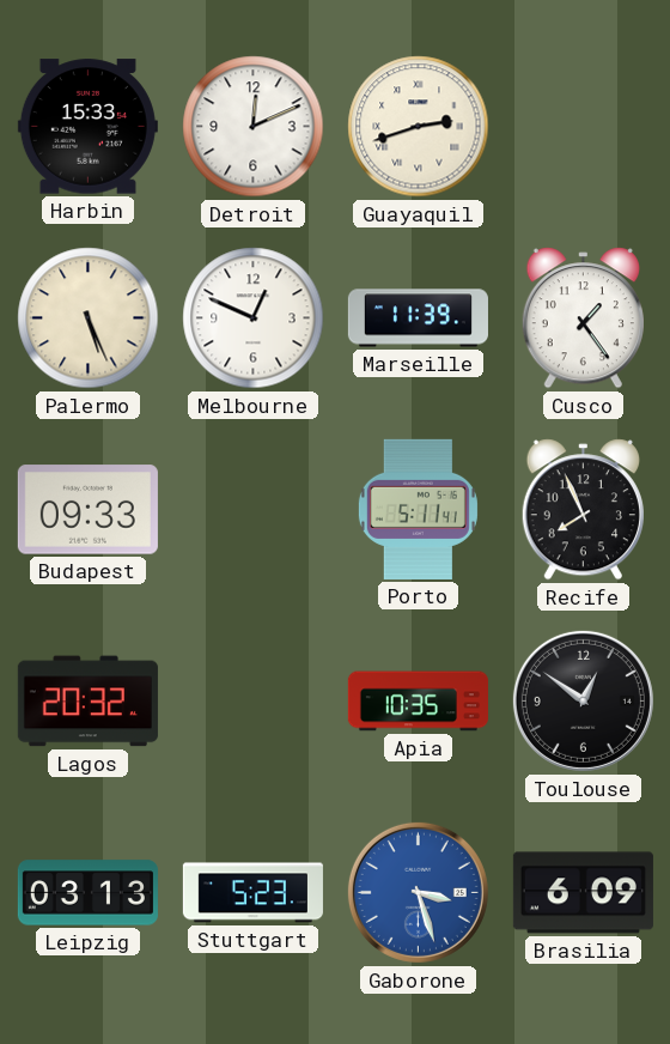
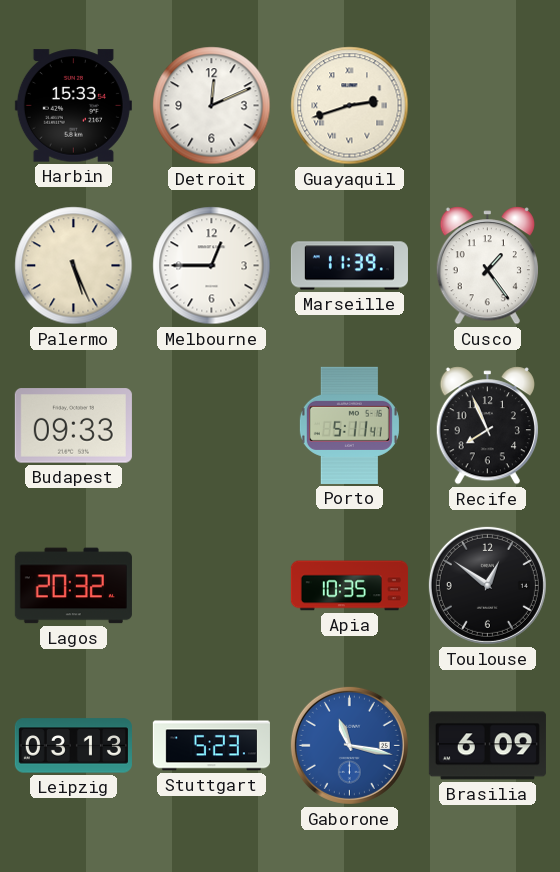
Melbourne: 12:49 -> 12:45
Gaborone: 3:27 -> 11:17
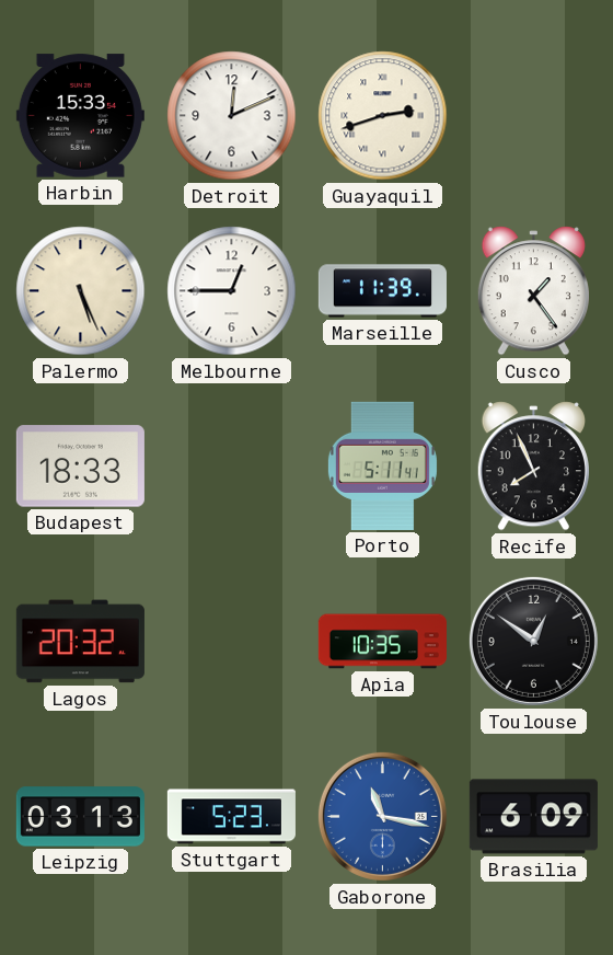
Budapest: 09:33 -> 18:33
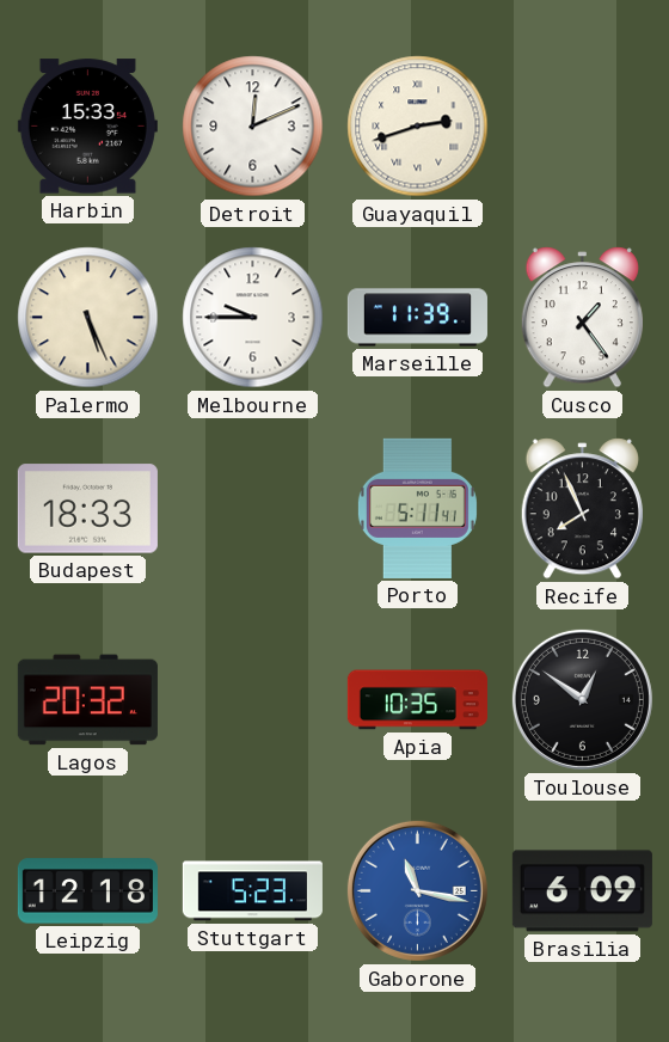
Melbourne: 12:45 -> 9:45
Leipzig: 03:13 -> 12:18
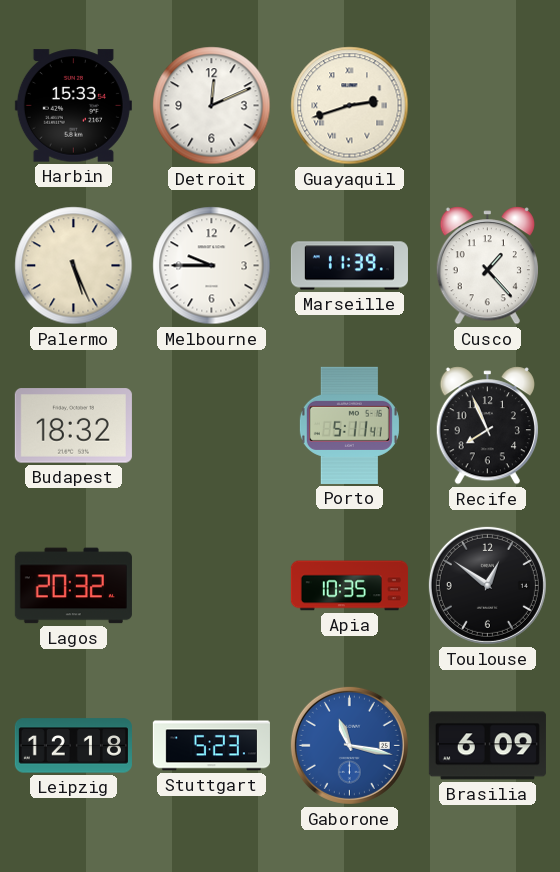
Cusco: 1:24 -> 1:23
Budapest: 18:33 -> 18:32
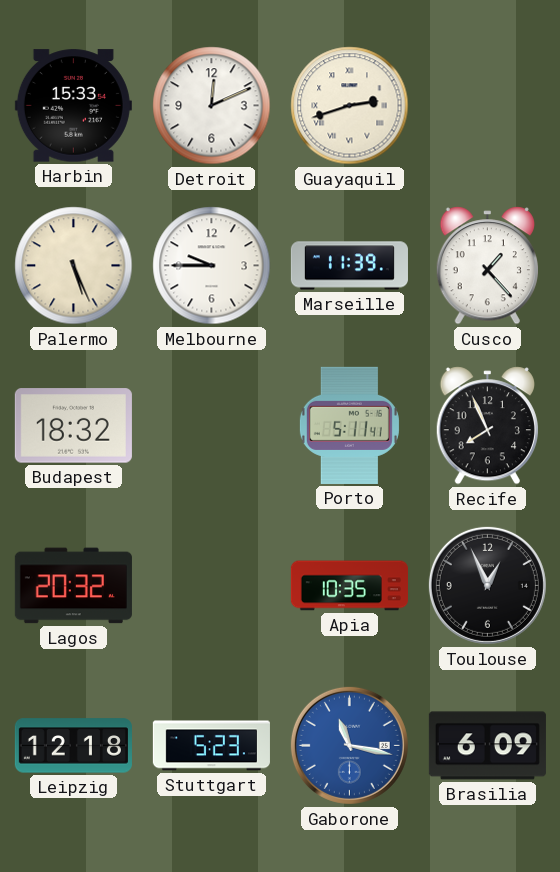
Toulouse: 12:51 -> 12:56
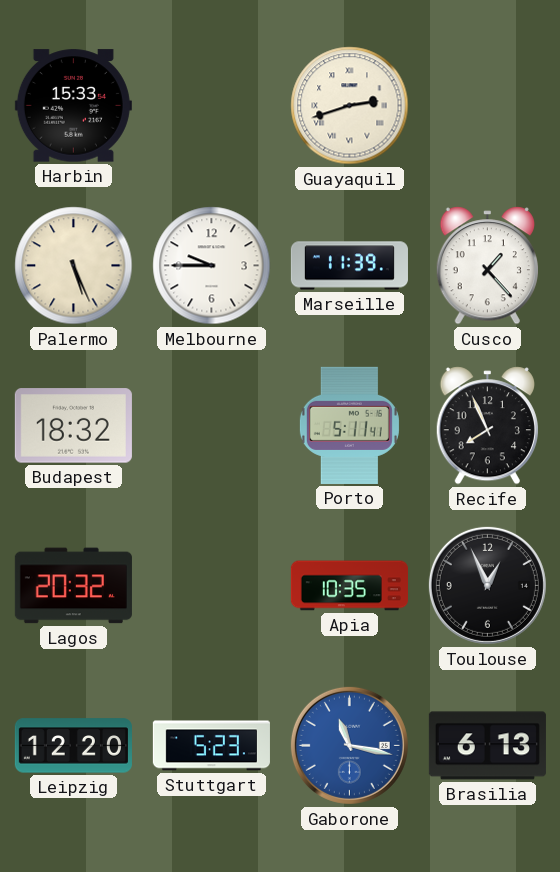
Detroit: 12:11 -> none
Leipzig: 12:18 -> 12:20
Brasilia: 6:09 -> 6:13
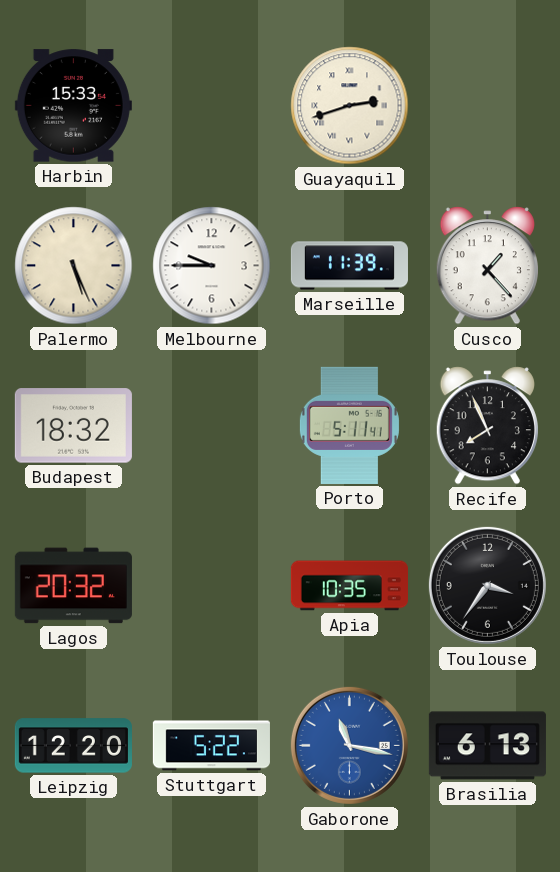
Toulouse: 12:56 -> 3:36
Stuttgart: 5:23 -> 5:22
